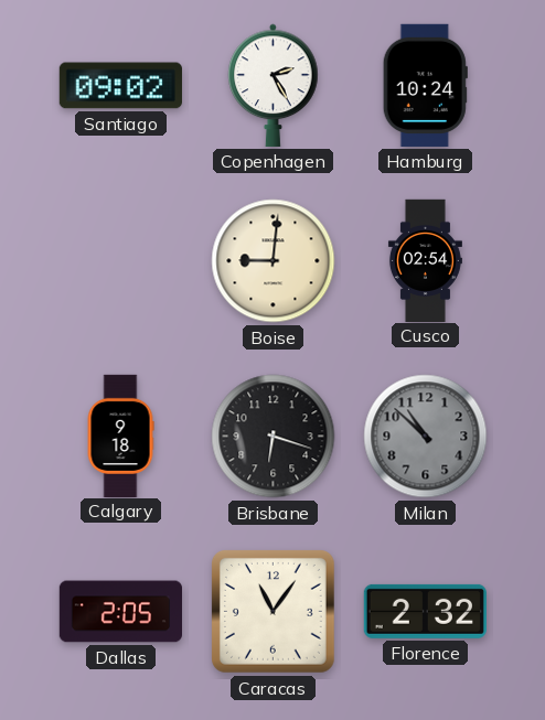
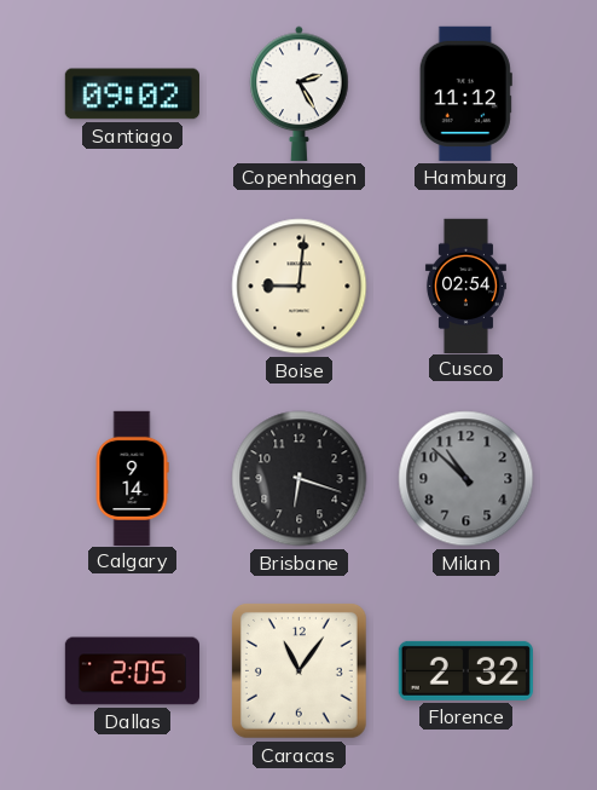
Hamburg: 10:24 -> 11:12
Calgary: 9:18 -> 9:14
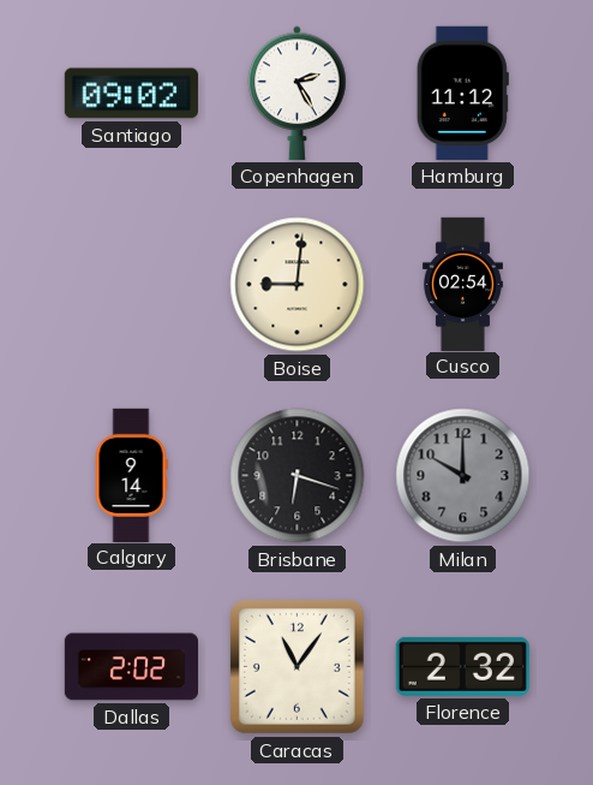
Milan: 10:52 -> 10:00
Dallas: 2:05 -> 2:02
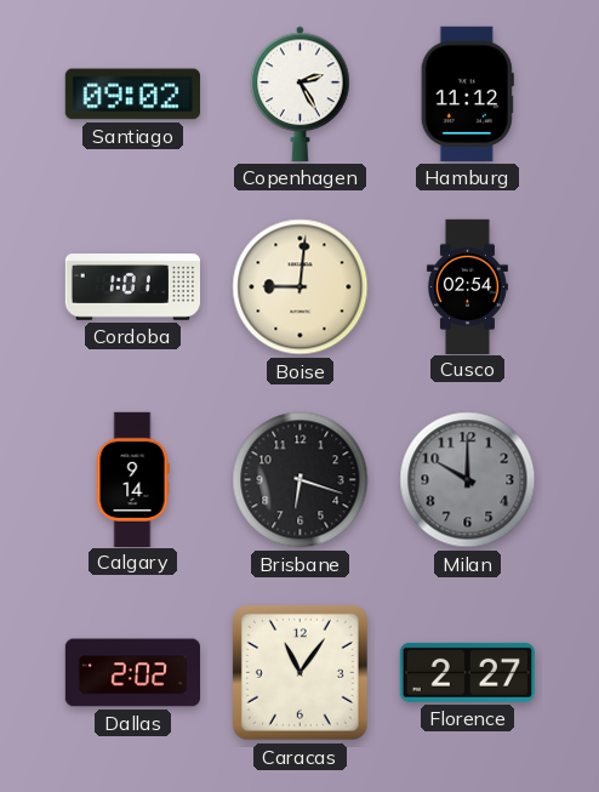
Cordoba: none -> 1:01
Florence: 2:32 -> 2:27
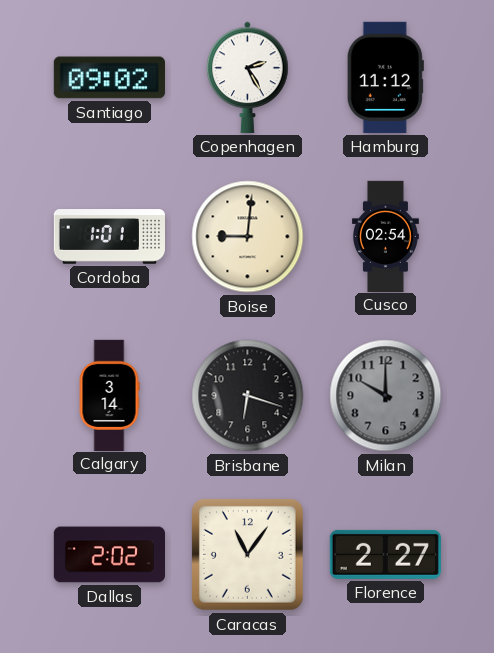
Calgary: 9:14 -> 3:14
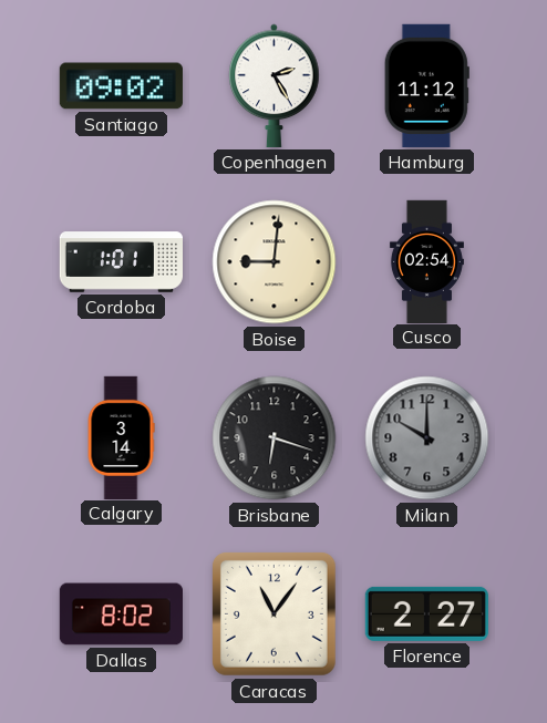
Dallas: 2:02 -> 8:02
